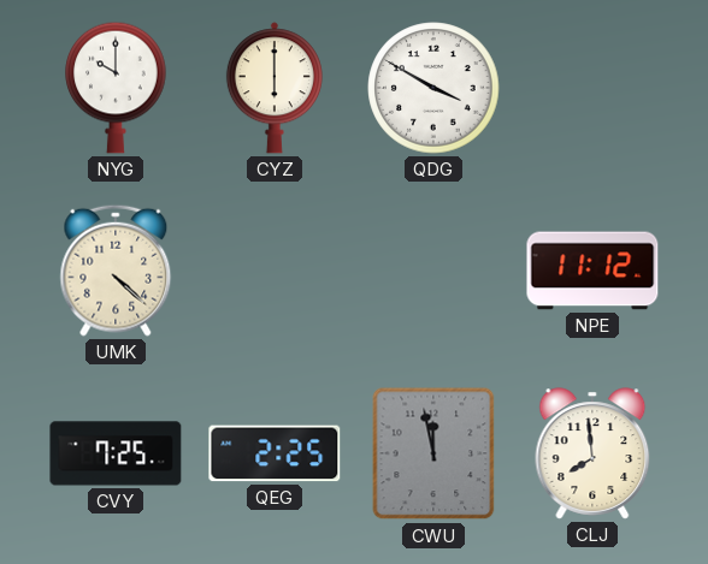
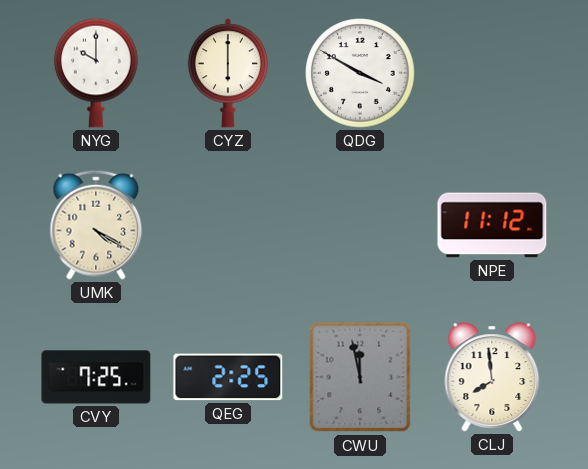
UMK: 4:22 -> 4:20
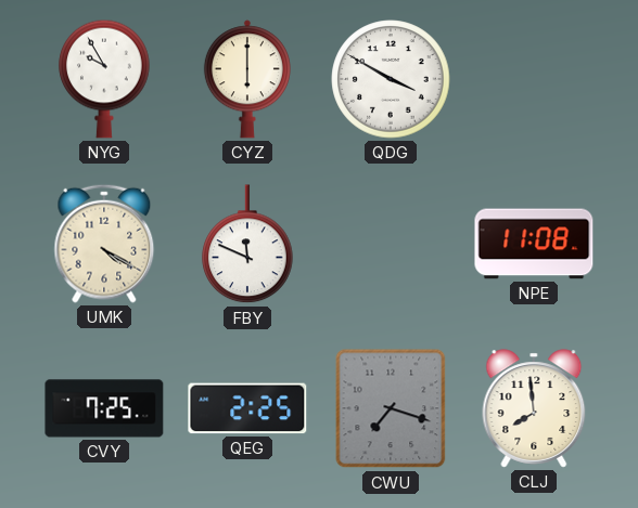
NYG: 10:00 -> 9:55
FBY: none -> 11:49
NPE: 11:12 -> 11:08
CWU: 11:58 -> 7:18
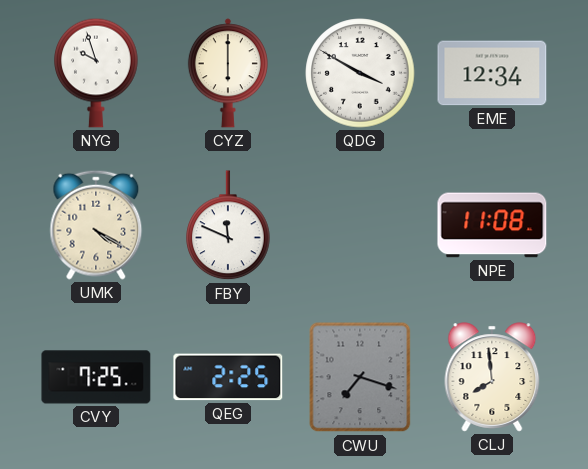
NYG: 9:55 -> 9:57
EME: none -> 12:34
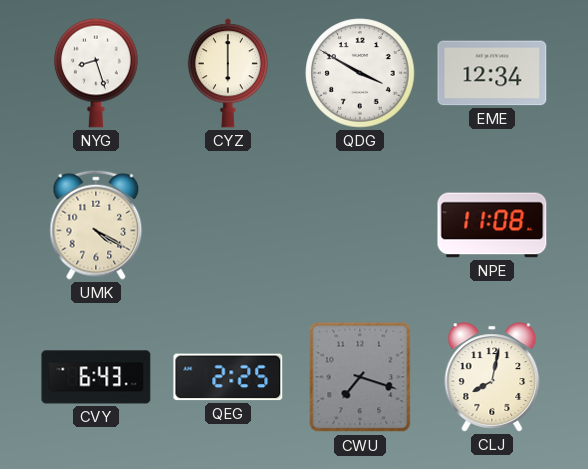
NYG: 9:57 -> 8:27
FBY: 11:49 -> none
CVY: 7:25 -> 6:43
CLJ: 7:59 -> 8:02
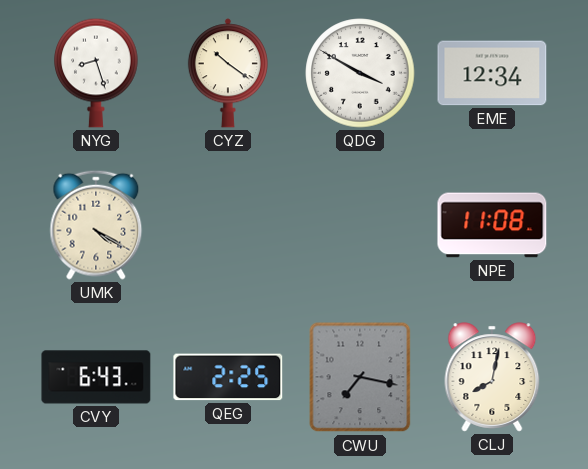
CYZ: 6:00 -> 10:21
CWU: 7:18 -> 7:17
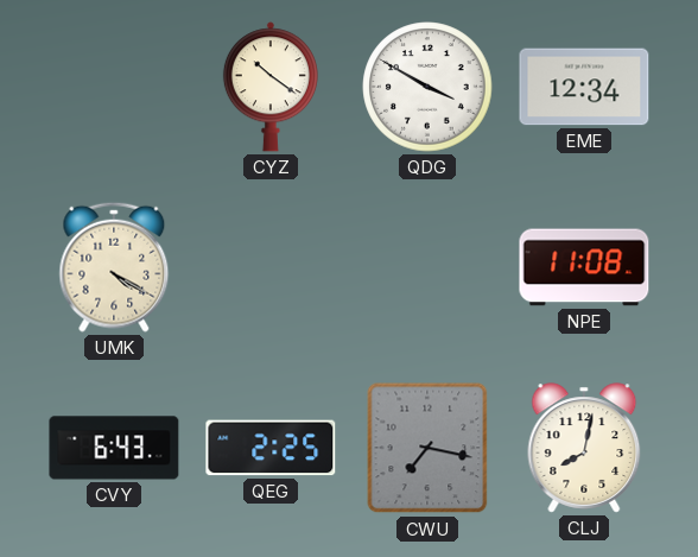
NYG: 8:27 -> none
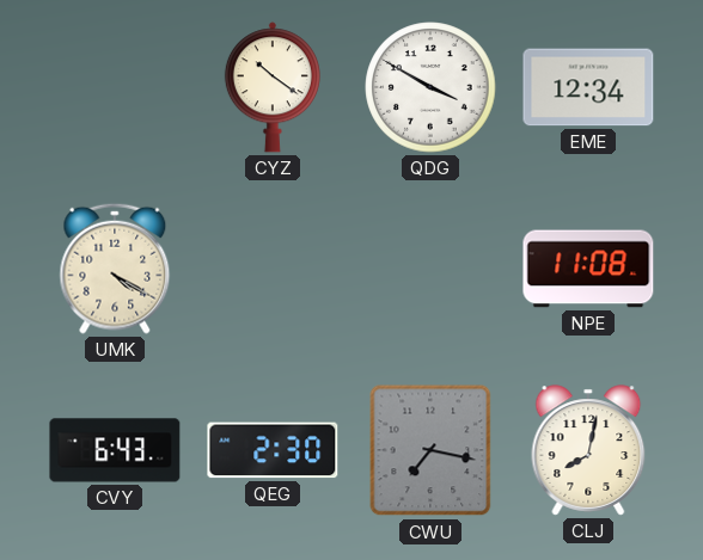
QEG: 2:25 -> 2:30
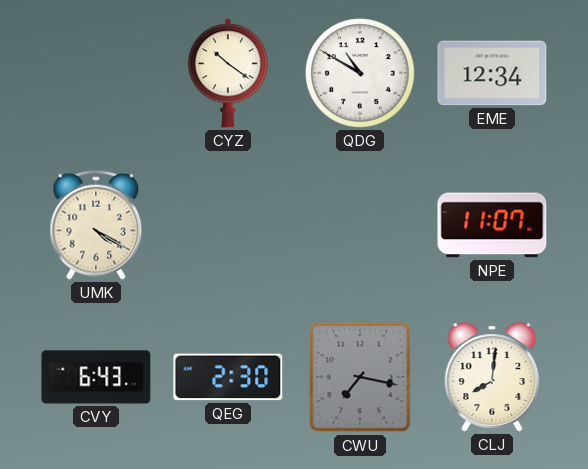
QDG: 3:50 -> 10:50
NPE: 11:08 -> 11:07
CLJ: 8:02 -> 8:01
